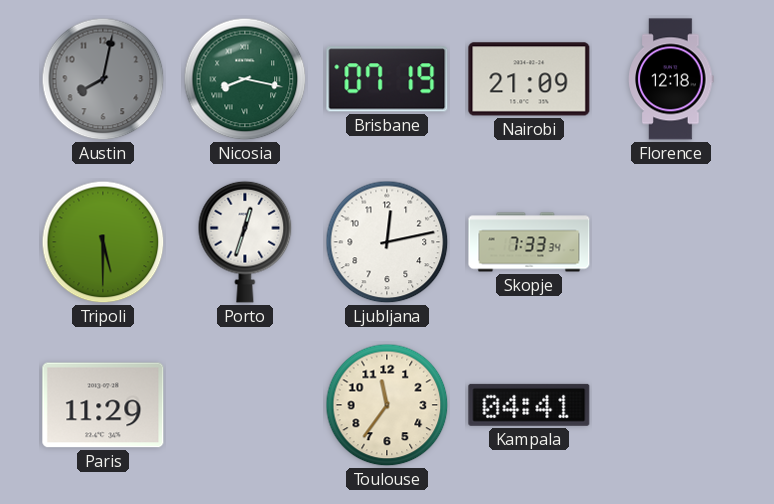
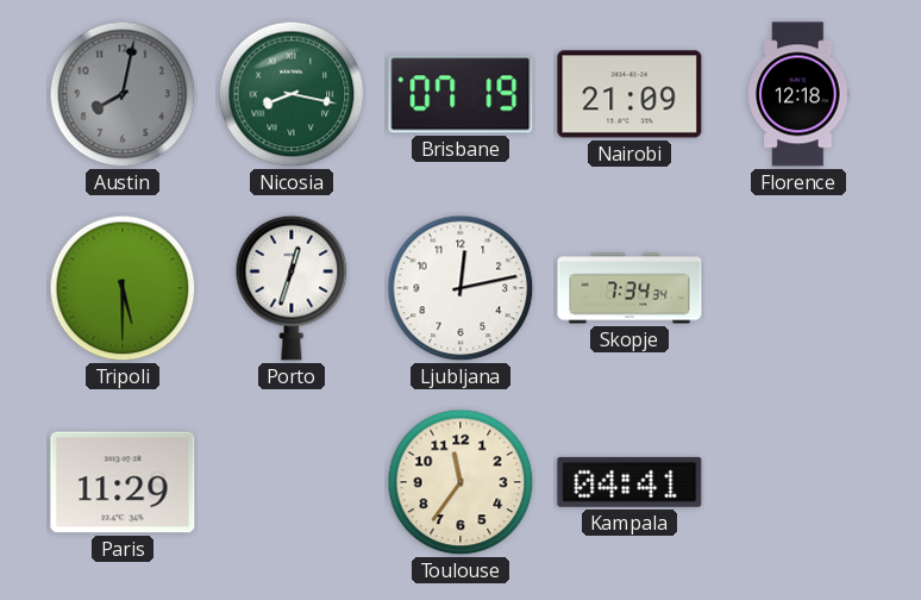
Skopje: 7:33 -> 7:34
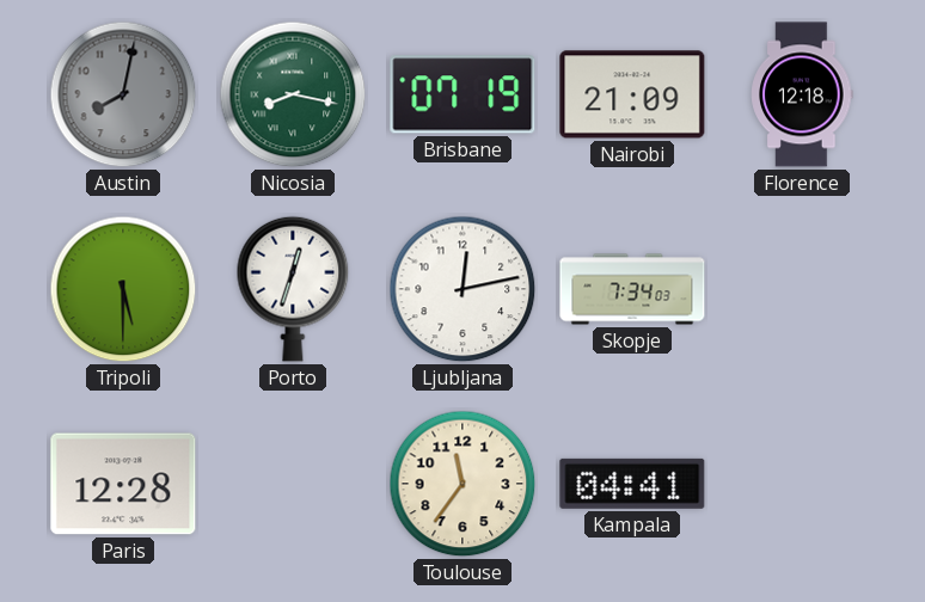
Skopje: 7:34:34 -> 7:34:03
Paris: 11:29 -> 12:28
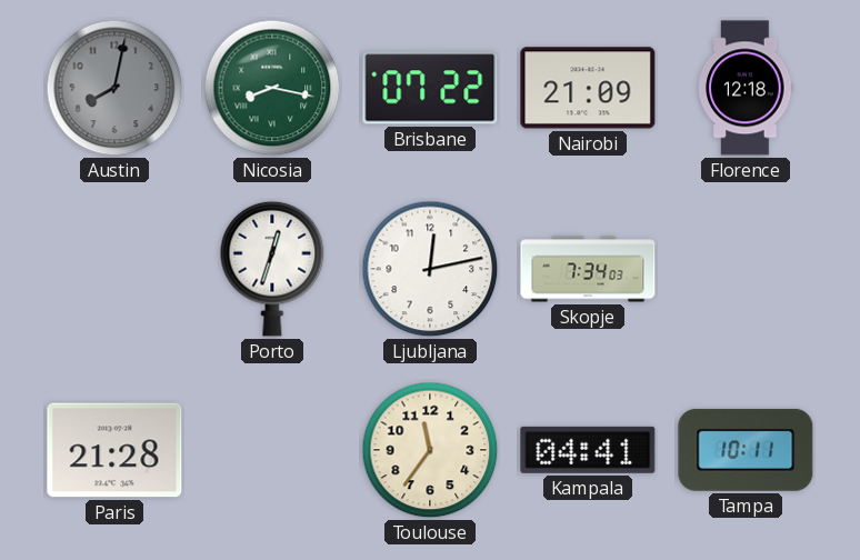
Brisbane: 07:19 -> 07:22
Tripoli: 5:30 -> none
Paris: 12:28 -> 21:28
Tampa: none -> 10:11
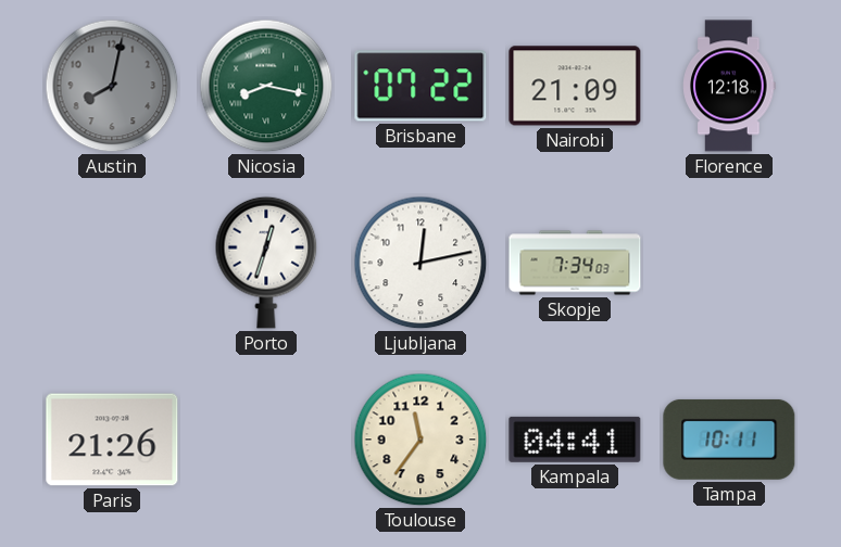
Paris: 21:28 -> 21:26
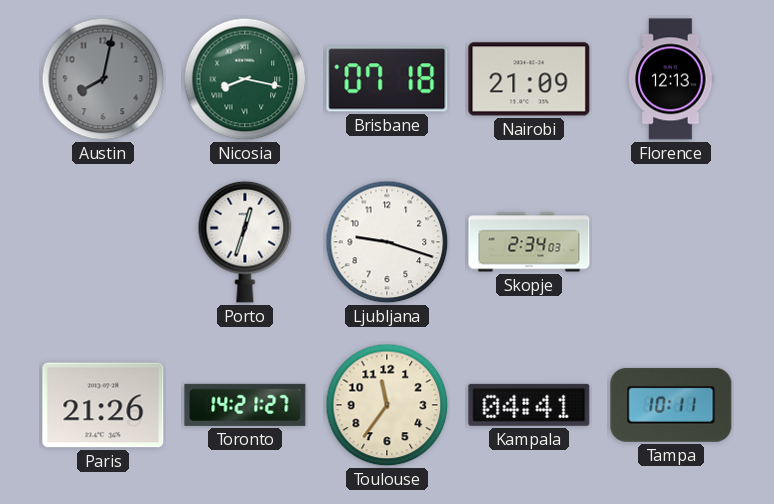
Brisbane: 07:22 -> 07:18
Florence: 12:18 -> 12:13
Ljubljana: 12:13 -> 9:18
Skopje: 7:34 -> 2:34
Toronto: none -> 14:21
